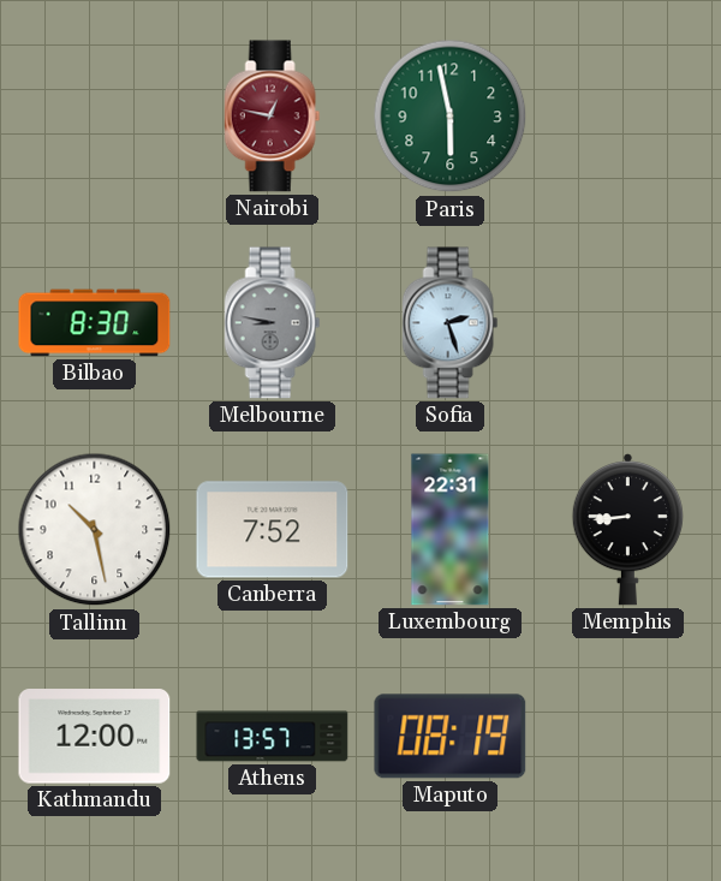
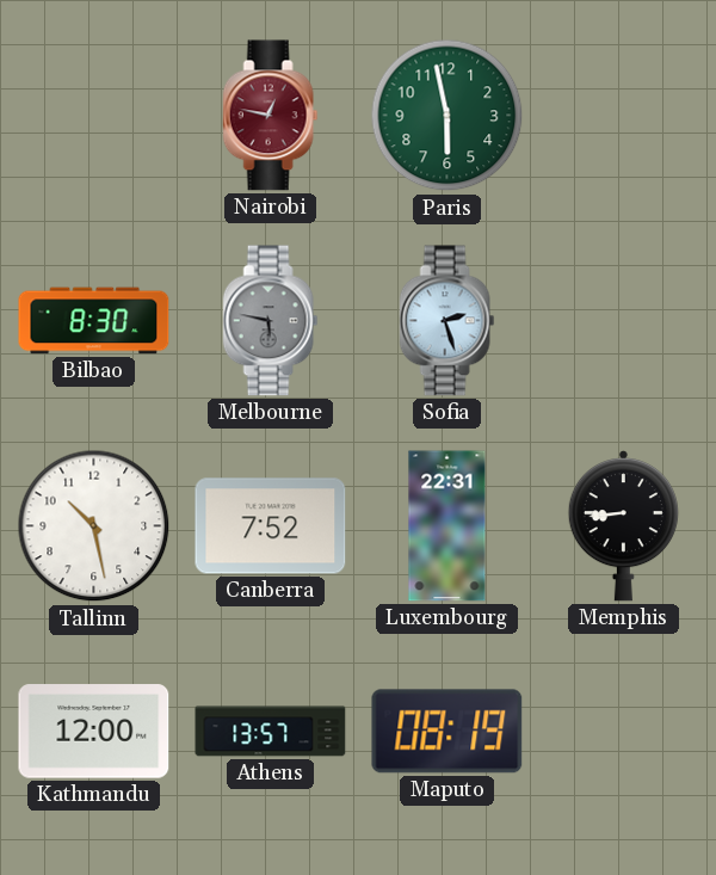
Melbourne: 8:47 -> 5:47
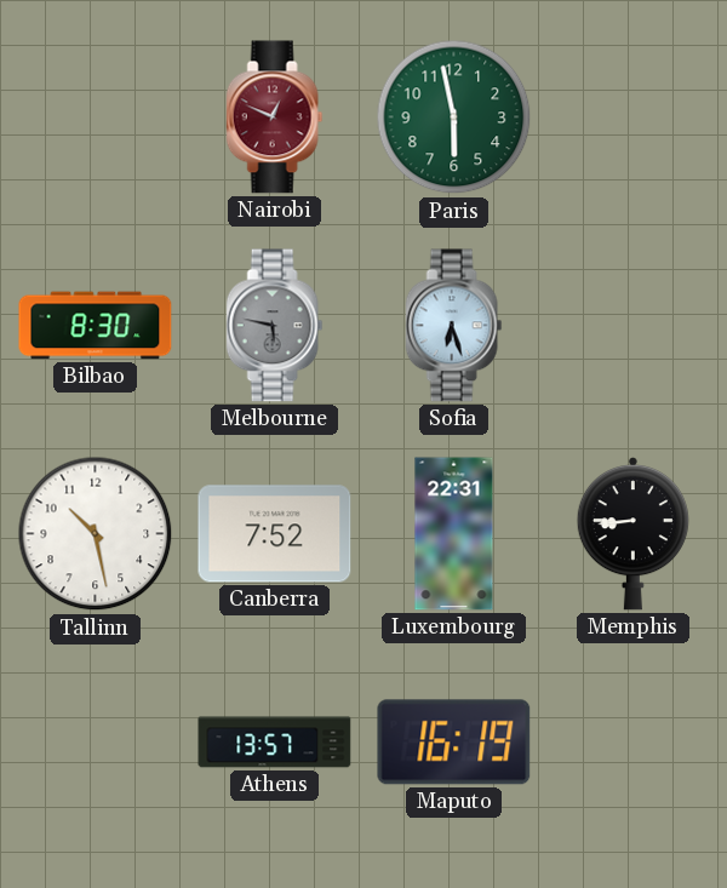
Nairobi: 12:47 -> 12:49
Sofia: 2:27 -> 6:27
Kathmandu: 12:00 -> none
Maputo: 08:19 -> 16:19
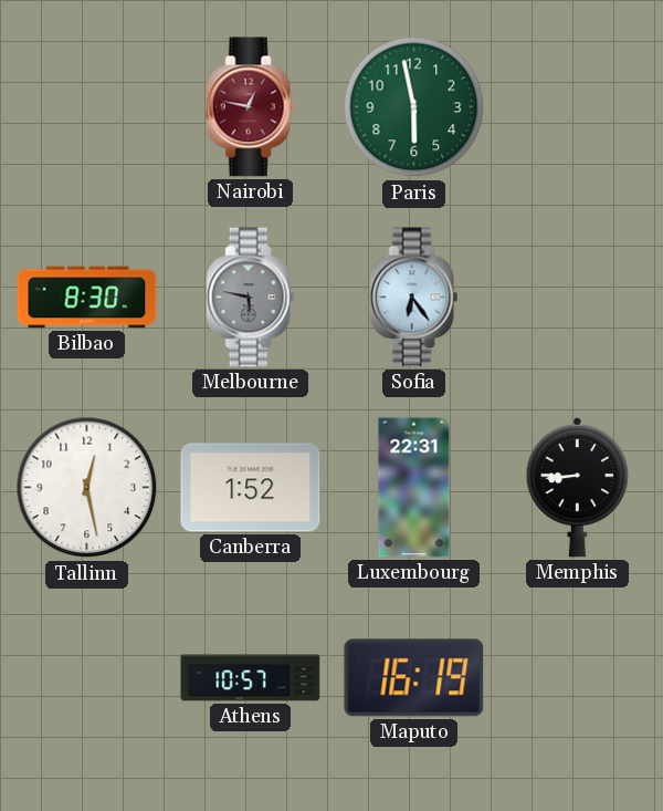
Nairobi: 12:49 -> 12:47
Sofia: 6:27 -> 6:24
Tallinn: 10:28 -> 12:28
Canberra: 7:52 -> 1:52
Athens: 13:57 -> 10:57
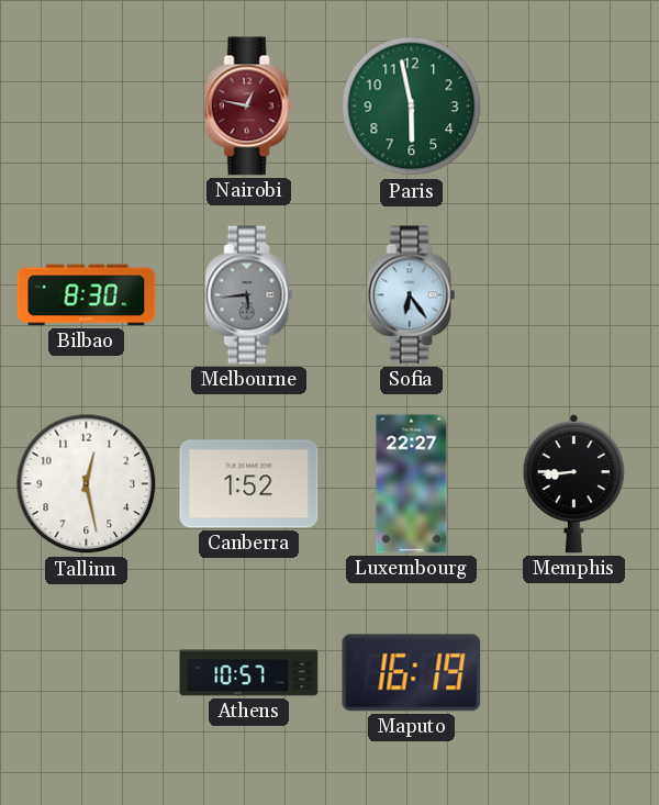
Melbourne: 5:47 -> 5:44
Luxembourg: 22:31 -> 22:27
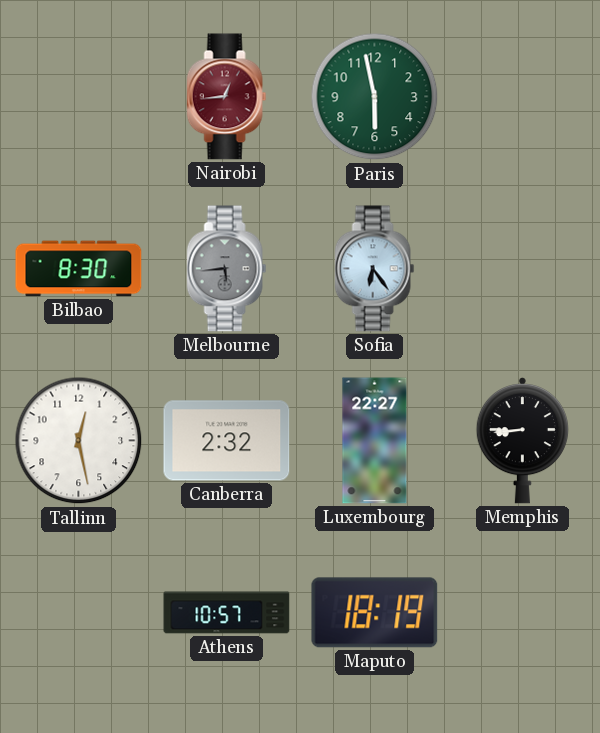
Nairobi: 12:47 -> 12:44
Canberra: 1:52 -> 2:32
Maputo: 16:19 -> 18:19
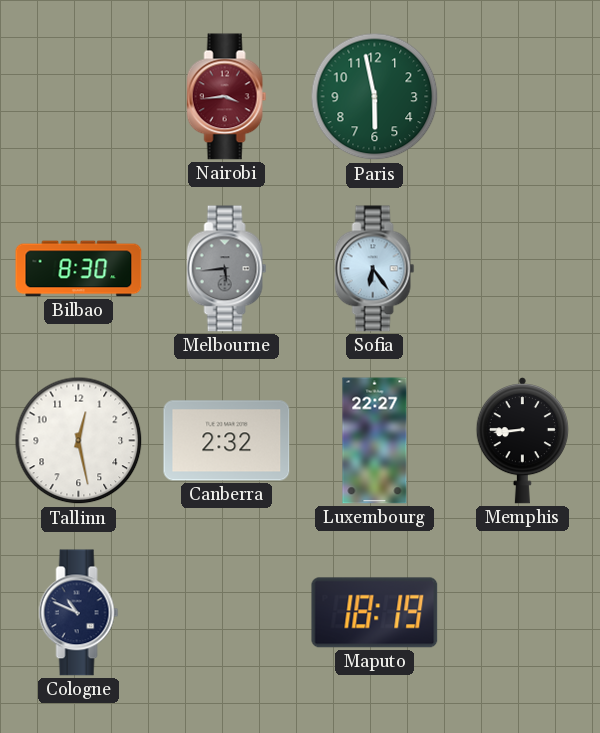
Nairobi: 12:44 -> 3:44
Cologne: none -> 10:49
Athens: 10:57 -> none
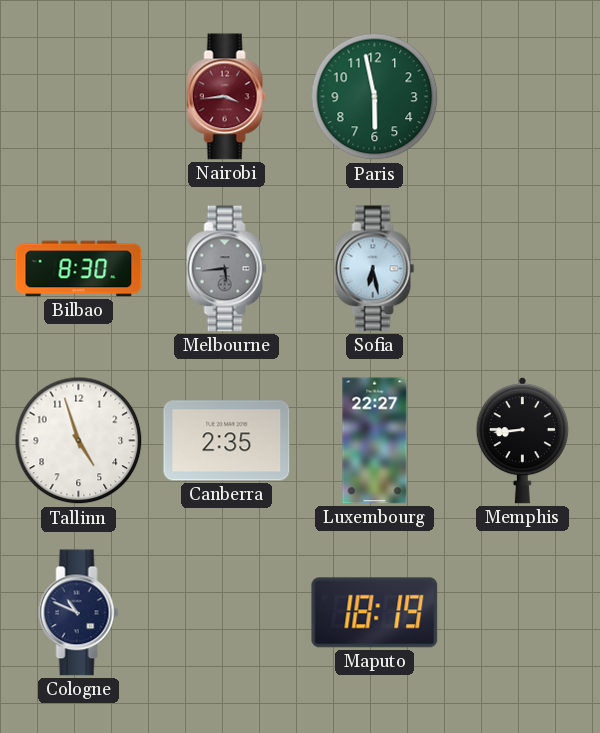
Sofia: 6:24 -> 6:28
Tallinn: 12:28 -> 4:57
Canberra: 2:32 -> 2:35
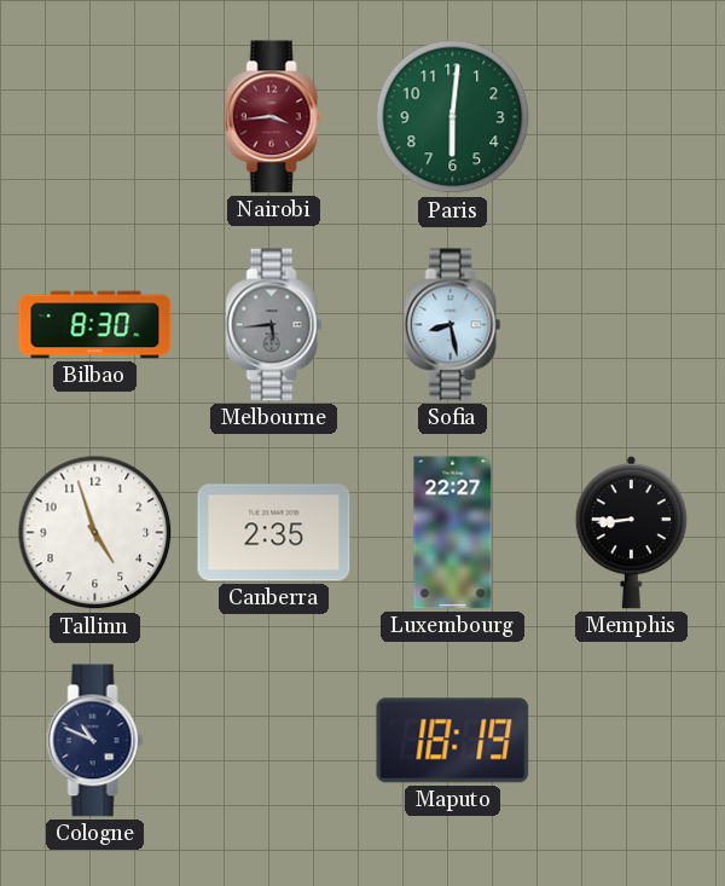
Paris: 5:58 -> 6:01
Sofia: 6:28 -> 8:28
